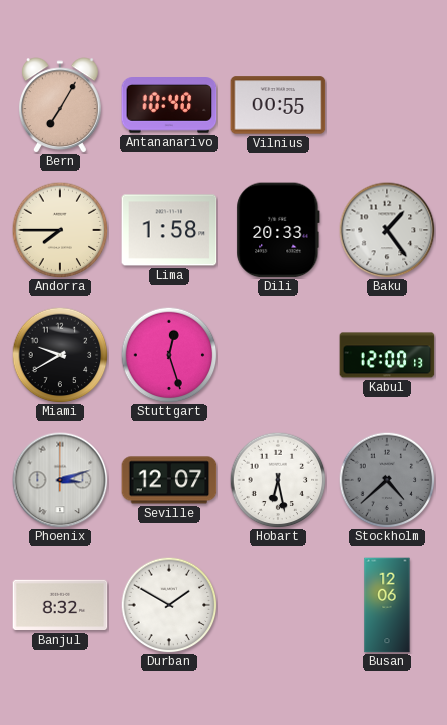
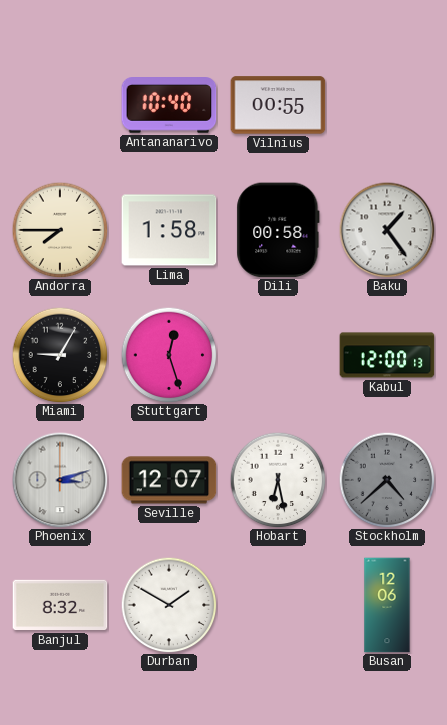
Bern: 7:05 -> none
Dili: 20:33 -> 00:58
Miami: 9:40 -> 9:05
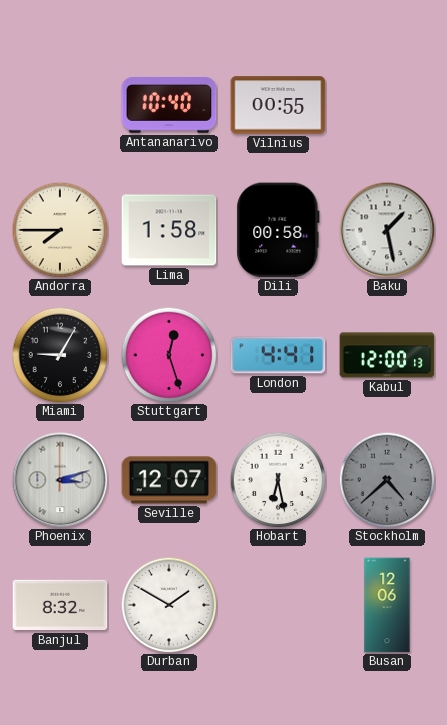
Baku: 1:24 -> 1:28
London: none -> 4:41
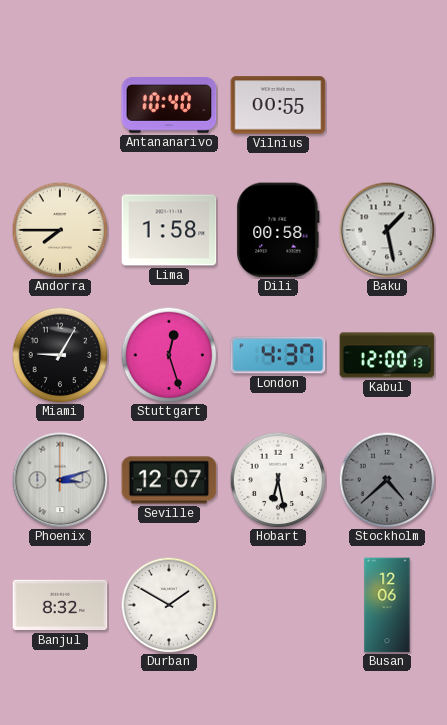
London: 4:41 -> 4:37
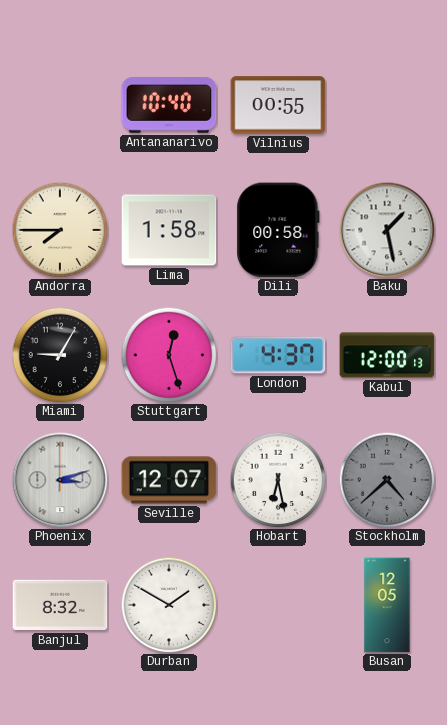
Busan: 12:06 -> 12:05
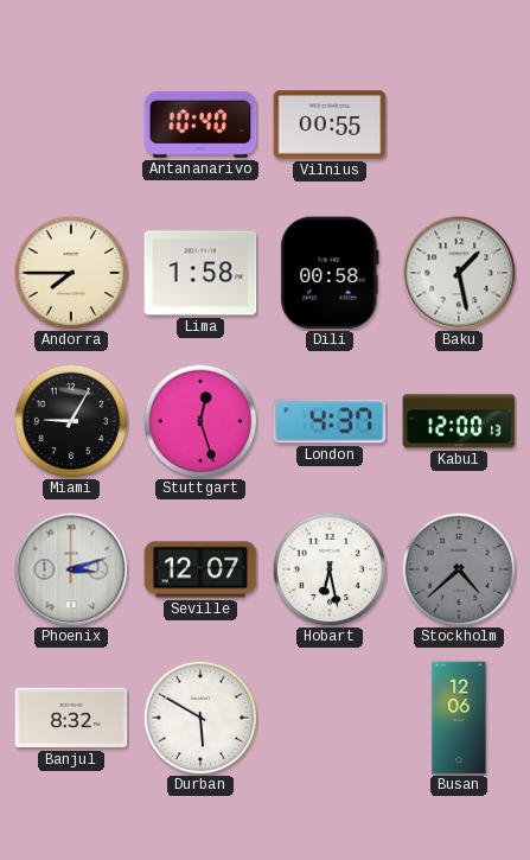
Durban: 1:50 -> 5:50
Busan: 12:05 -> 12:06
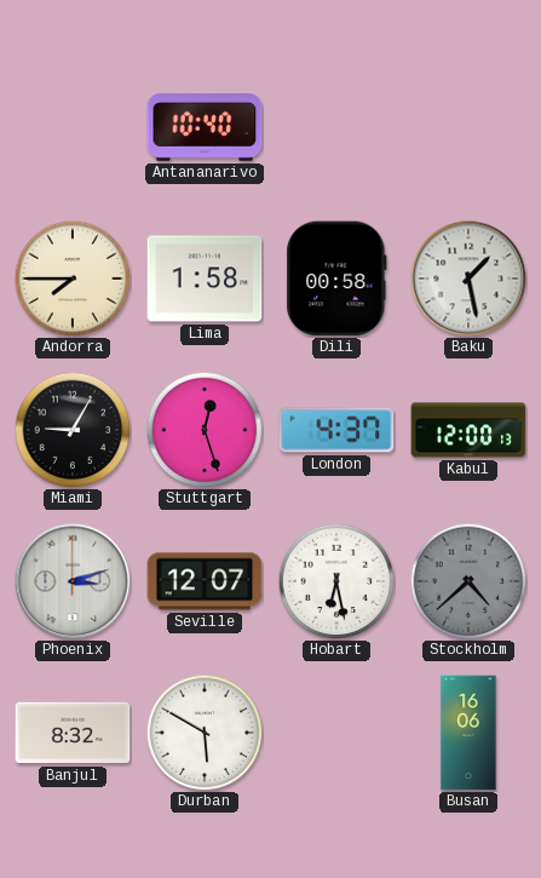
Vilnius: 00:55 -> none
Busan: 12:06 -> 16:06
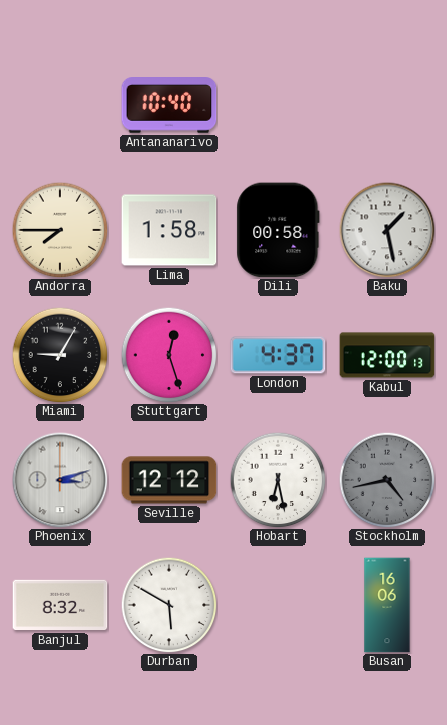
Seville: 12:07 -> 12:12
Stockholm: 4:38 -> 4:43
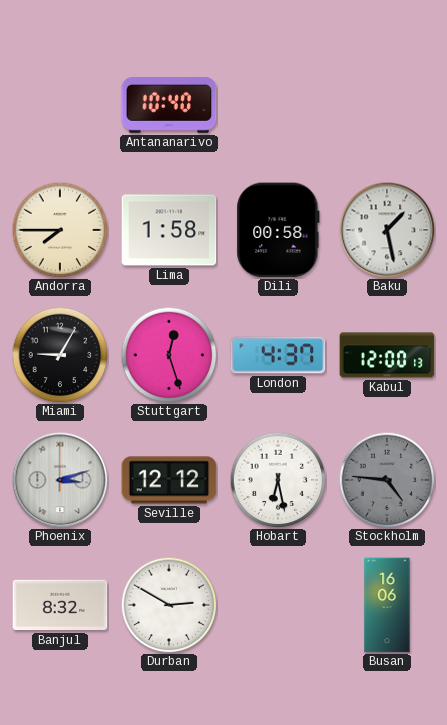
Stockholm: 4:43 -> 4:46
Durban: 5:50 -> 2:50
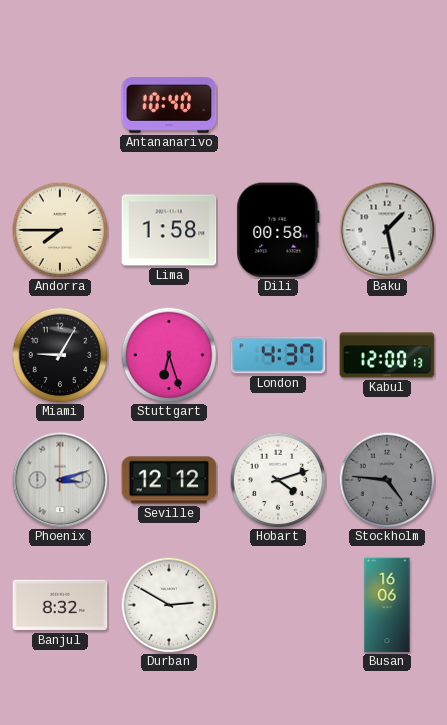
Stuttgart: 12:27 -> 6:27
Hobart: 6:28 -> 4:12
